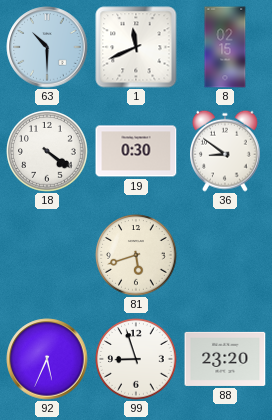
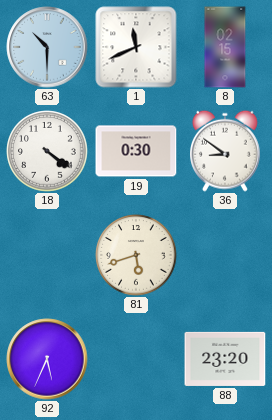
99: 8:57 -> none
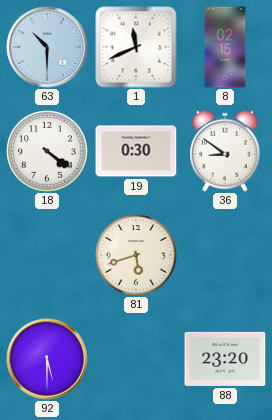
92: 5:34 -> 5:30
